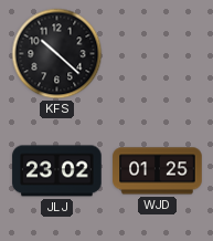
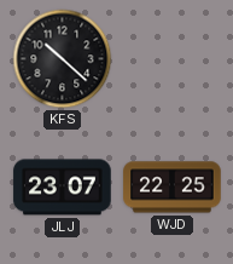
JLJ: 23:02 -> 23:07
WJD: 01:25 -> 22:25
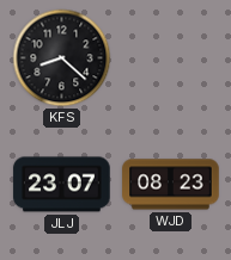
KFS: 10:22 -> 8:22
WJD: 22:25 -> 08:23
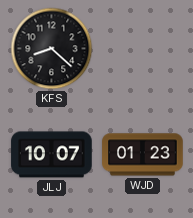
JLJ: 23:07 -> 10:07
WJD: 08:23 -> 01:23
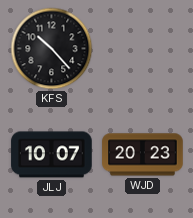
KFS: 8:22 -> 10:23
WJD: 01:23 -> 20:23
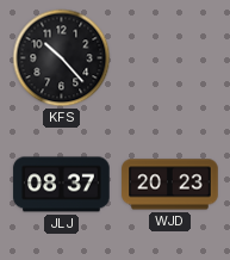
JLJ: 10:07 -> 08:37
